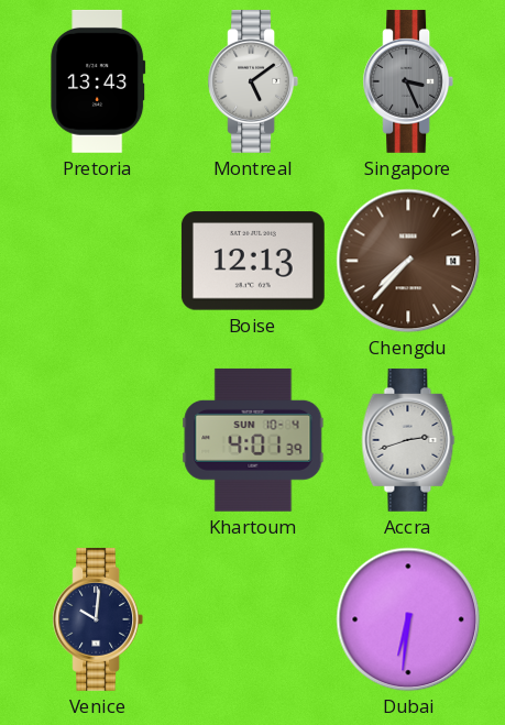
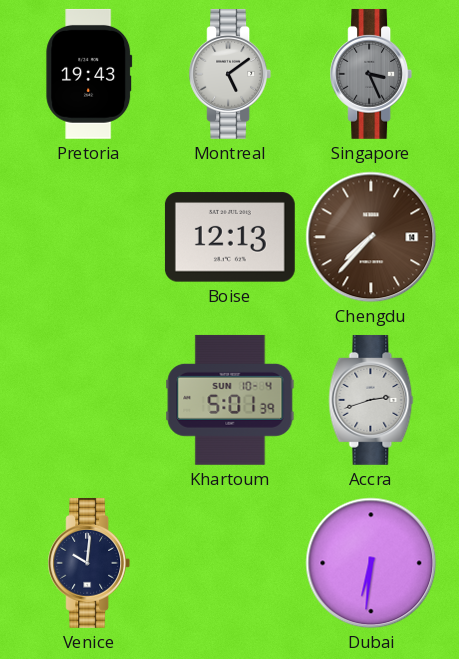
Pretoria: 13:43 -> 19:43
Khartoum: 4:01 -> 5:01
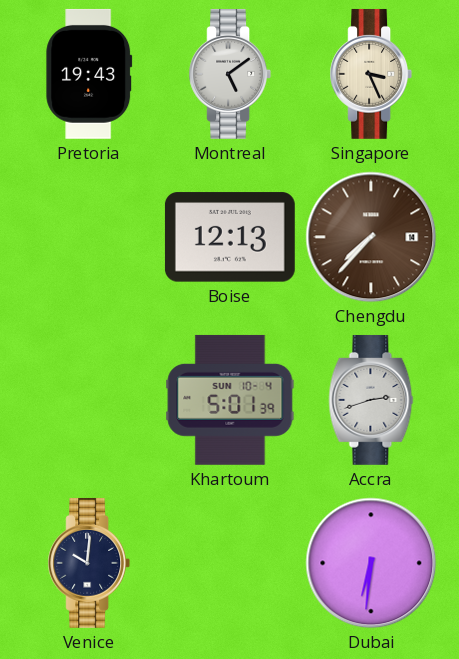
Singapore dial: grey -> cream
